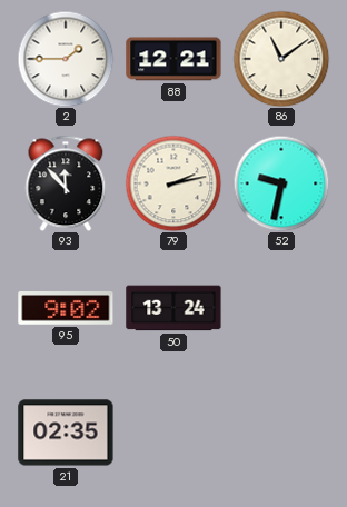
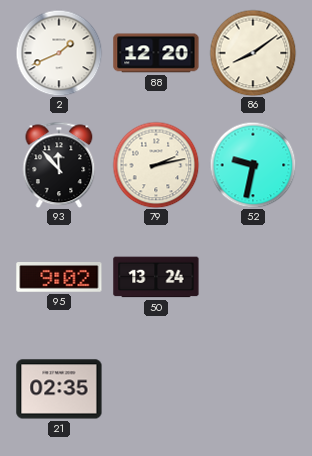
2: 1:45 -> 1:41
88: 12:21 -> 12:20
86: 11:09 -> 8:09
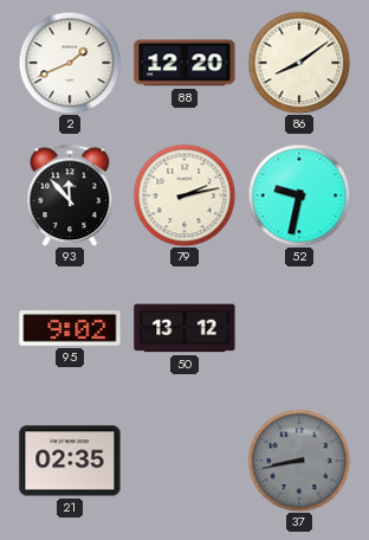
50: 13:24 -> 13:12
37: none -> 8:43
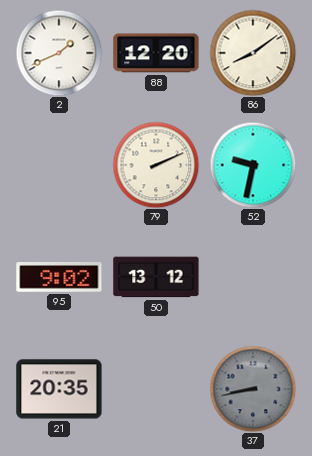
93: 11:53 -> none
79: 2:13 -> 2:11
21: 02:35 -> 20:35
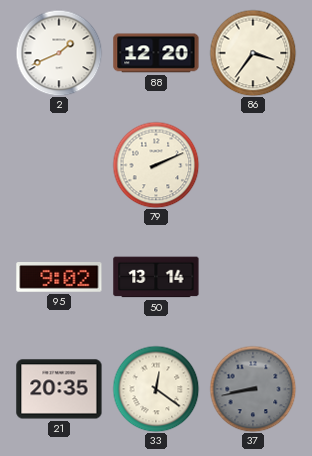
86: 8:09 -> 3:36
52: 9:32 -> none
50: 13:12 -> 13:14
33: none -> 12:21
